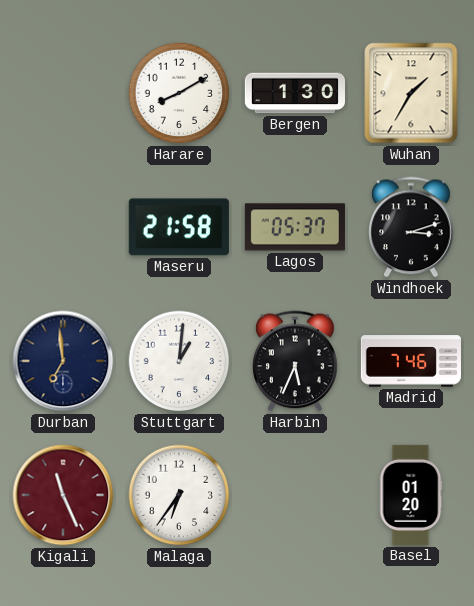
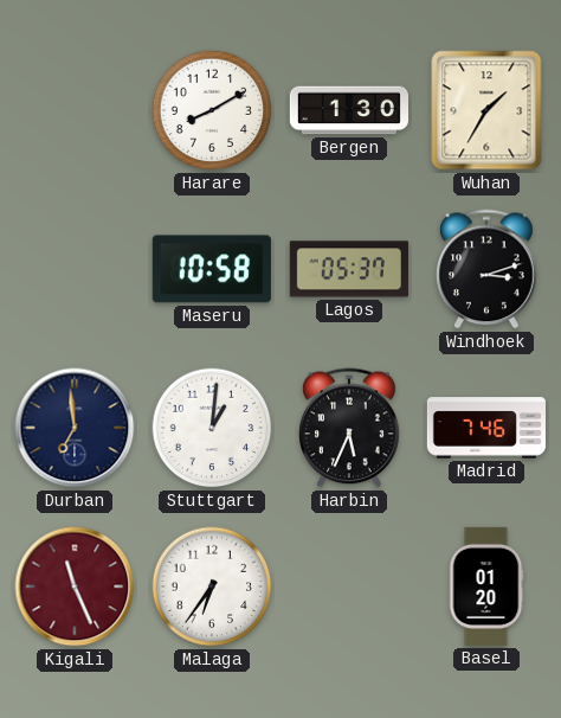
Maseru: 21:58 -> 10:58
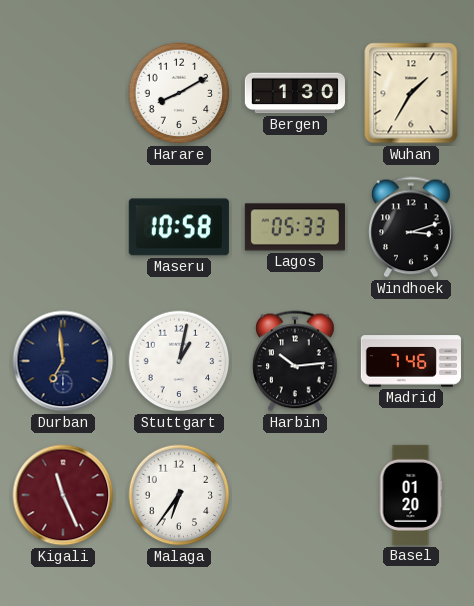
Lagos: 05:37 -> 05:33
Stuttgart: 1:01 -> 1:02
Harbin: 5:34 -> 10:14
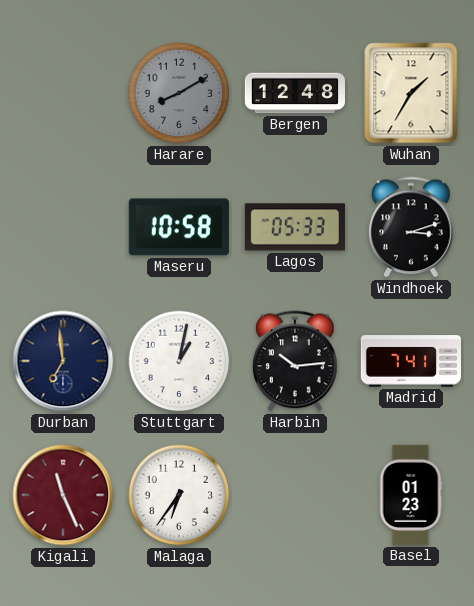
Harare dial: white -> grey
Bergen: 1:30 -> 12:48
Madrid: 7:46 -> 7:41
Basel: 01:20 -> 01:23
